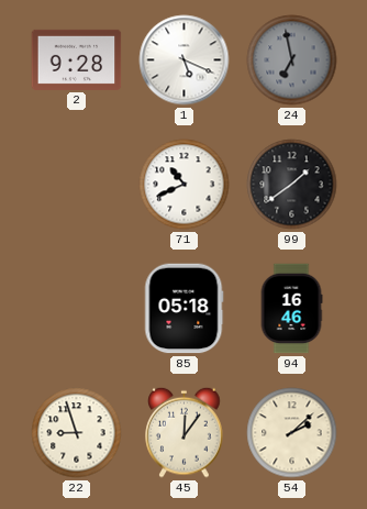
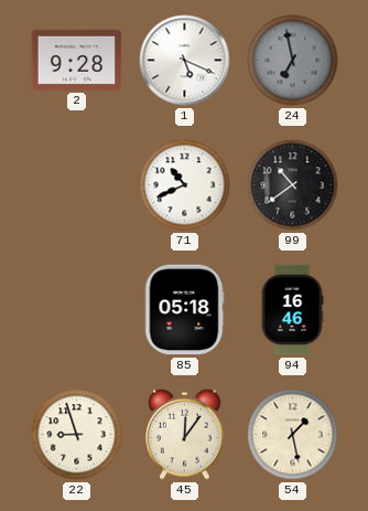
99: 1:39 -> 10:39
54: 2:08 -> 1:28
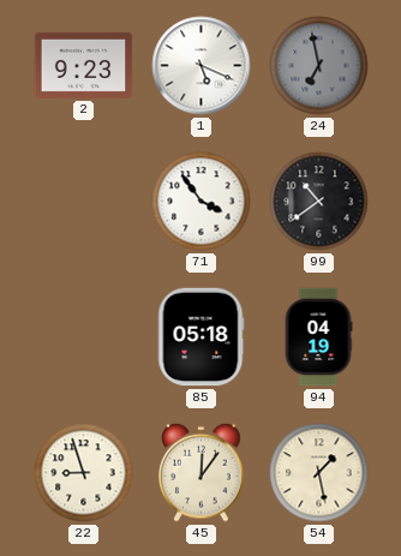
2: 9:28 -> 9:23
71: 10:41 -> 3:54
94: 16:46 -> 04:19
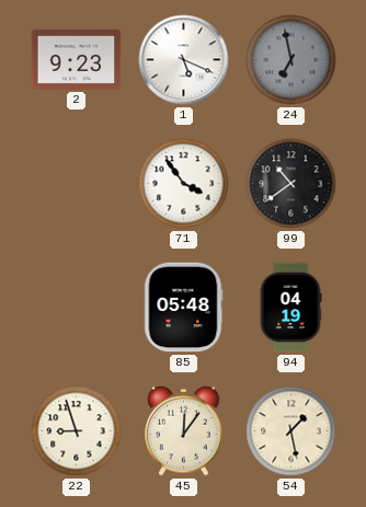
85: 05:18 -> 05:48
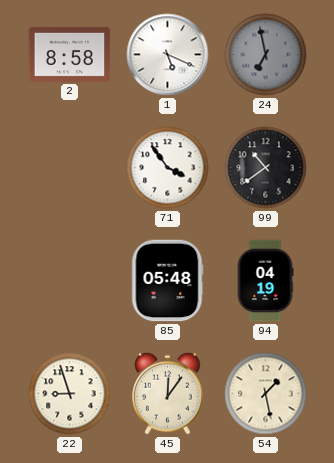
2: 9:23 -> 8:58
